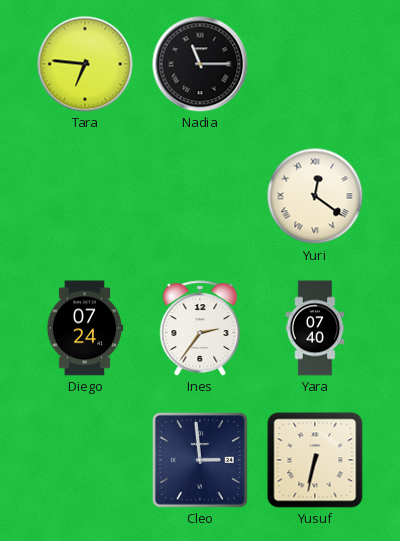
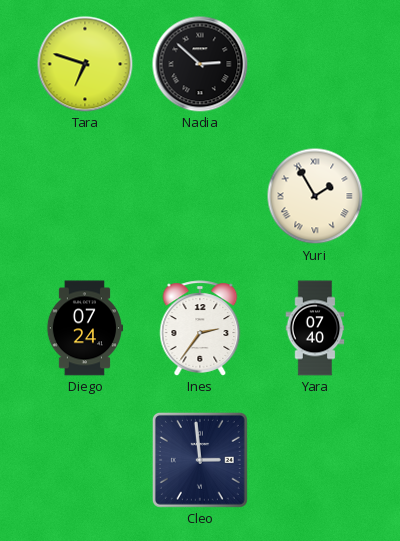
Tara: 6:46 -> 6:48
Nadia: 11:15 -> 2:52
Yuri: 12:21 -> 1:55
Yusuf: 6:32 -> none
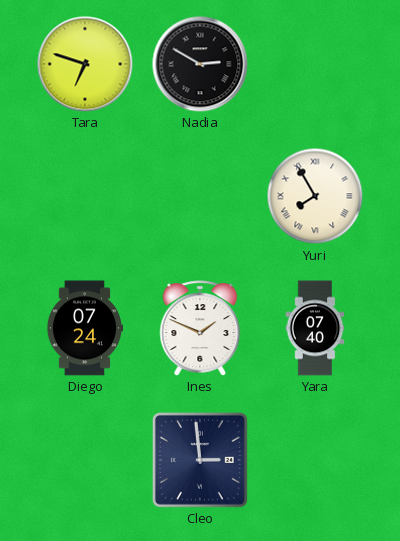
Nadia: 2:52 -> 2:50
Yuri: 1:55 -> 7:55
Ines: 2:36 -> 1:49
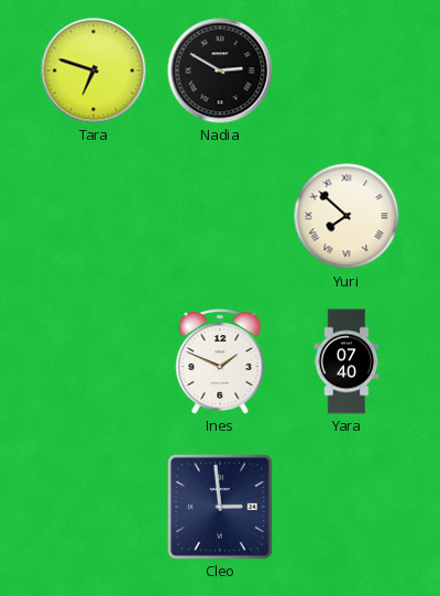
Yuri: 7:55 -> 7:52
Diego: 07:24 -> none
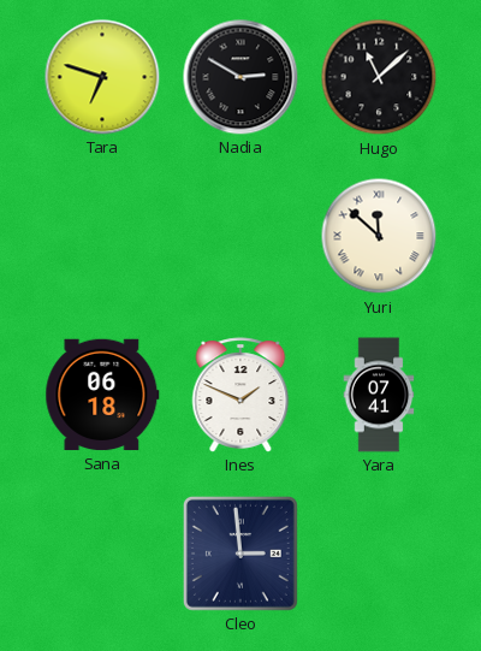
Hugo: none -> 11:08
Yuri: 7:52 -> 11:52
Sana: none -> 06:18
Yara: 07:40 -> 07:41
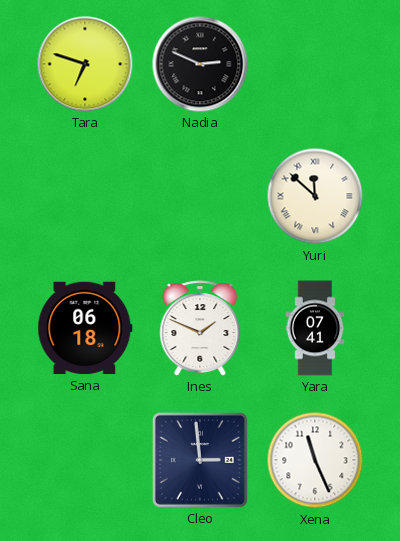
Nadia: 2:50 -> 2:49
Hugo: 11:08 -> none
Xena: none -> 11:26
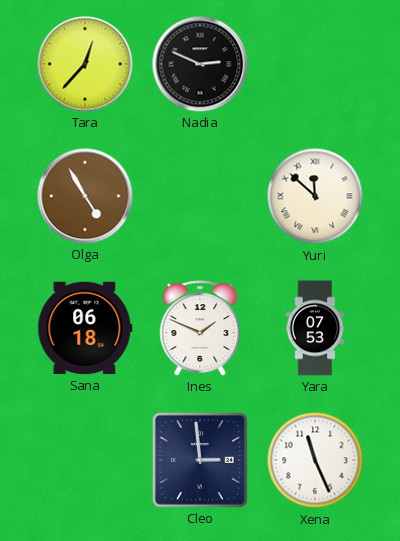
Tara: 6:48 -> 12:37
Olga: none -> 4:55
Yara: 07:41 -> 07:53
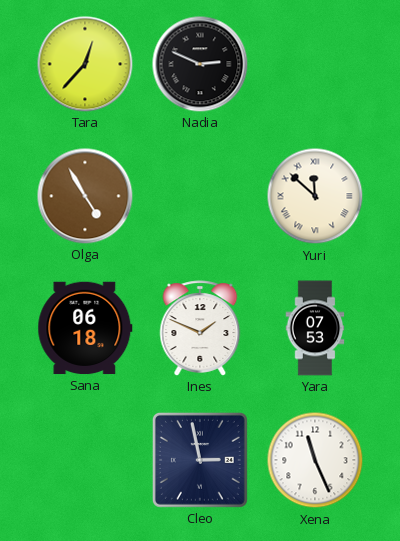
Cleo: 2:59 -> 2:58
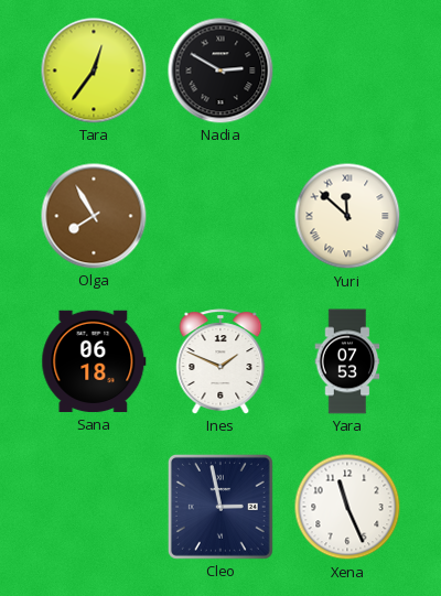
Tara: 12:37 -> 12:36
Nadia: 2:49 -> 2:50
Olga: 4:55 -> 7:55
